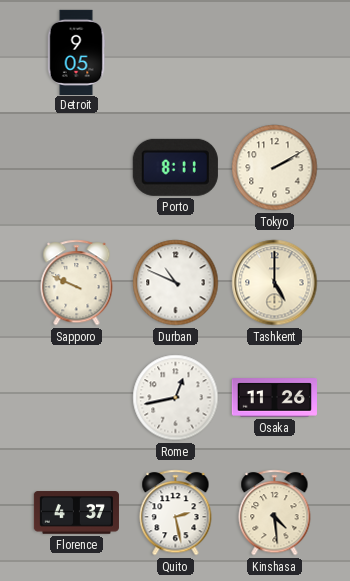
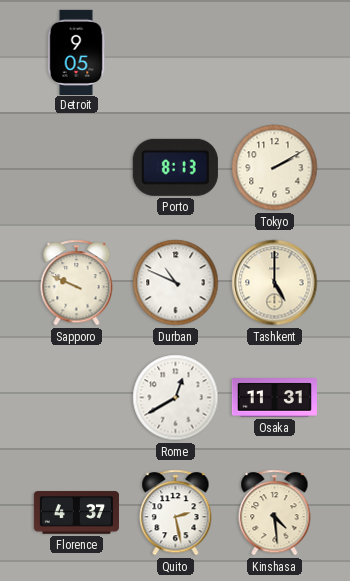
Porto: 8:11 -> 8:13
Rome: 12:43 -> 12:40
Osaka: 11:26 -> 11:31
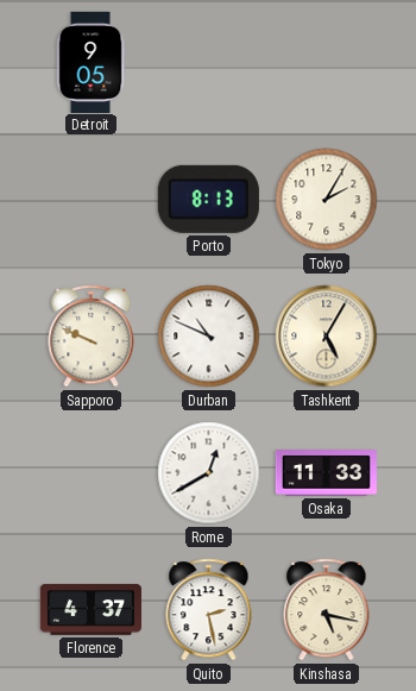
Tokyo: 2:10 -> 2:05
Tashkent: 5:00 -> 5:05
Osaka: 11:31 -> 11:33
Kinshasa: 4:29 -> 5:17
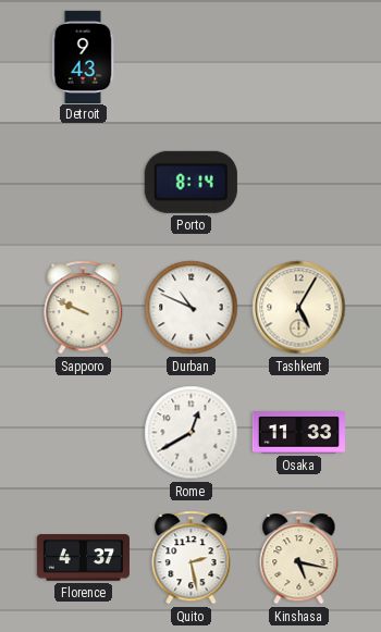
Detroit: 9:05 -> 9:43
Porto: 8:13 -> 8:14
Tokyo: 2:05 -> none
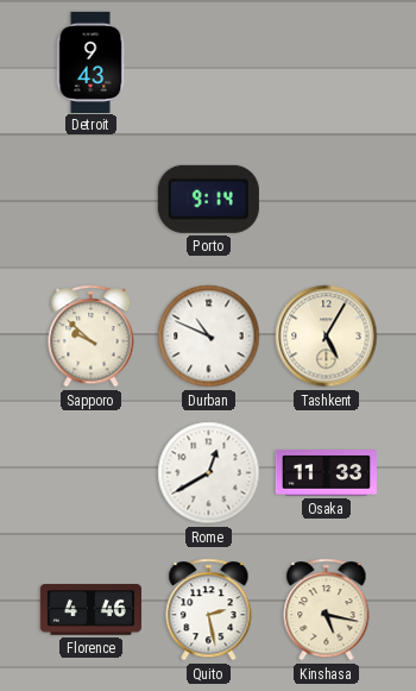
Porto: 8:14 -> 9:14
Sapporo: 9:49 -> 9:52
Florence: 4:37 -> 4:46
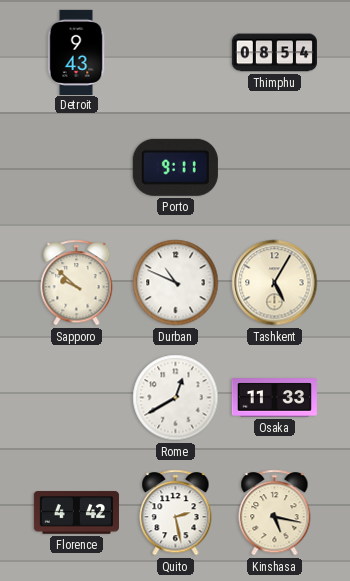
Thimphu: none -> 08:54
Porto: 9:14 -> 9:11
Florence: 4:46 -> 4:42
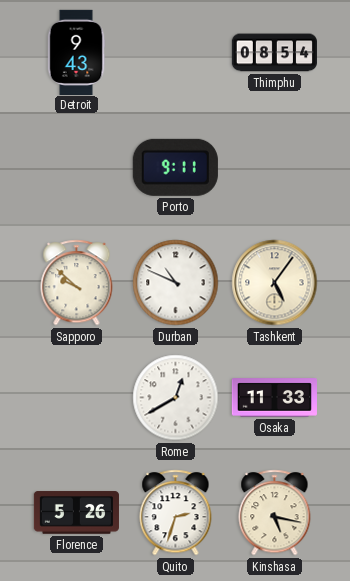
Tashkent: 5:05 -> 5:06
Florence: 4:42 -> 5:26
Quito: 2:28 -> 2:33
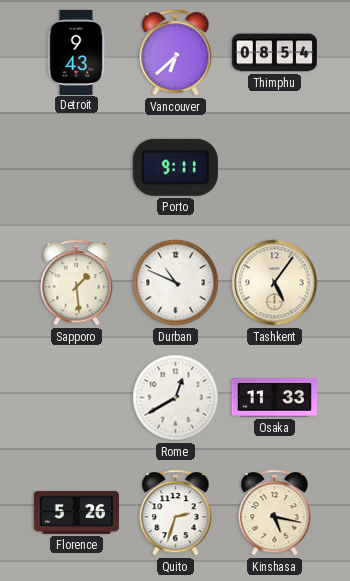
Vancouver: none -> 6:38
Sapporo: 9:52 -> 1:29
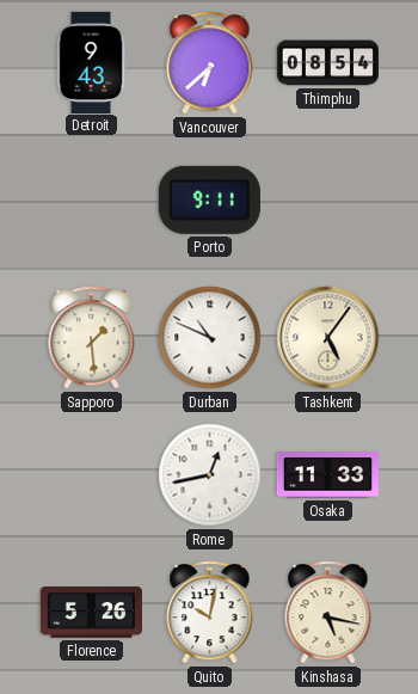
Rome: 12:40 -> 12:43
Quito: 2:33 -> 10:02
